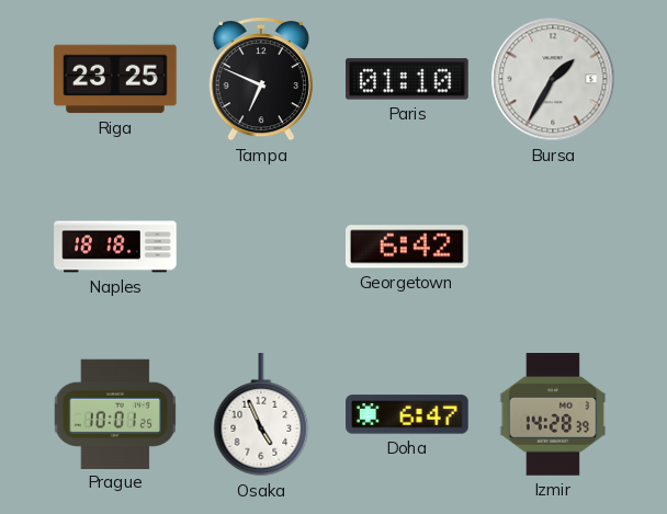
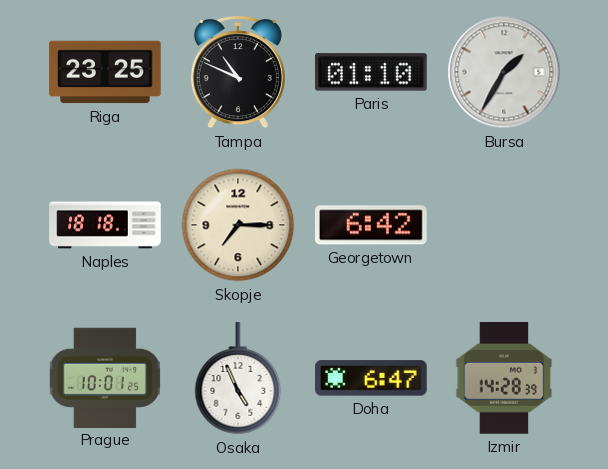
Tampa: 6:49 -> 10:49
Skopje: none -> 7:15
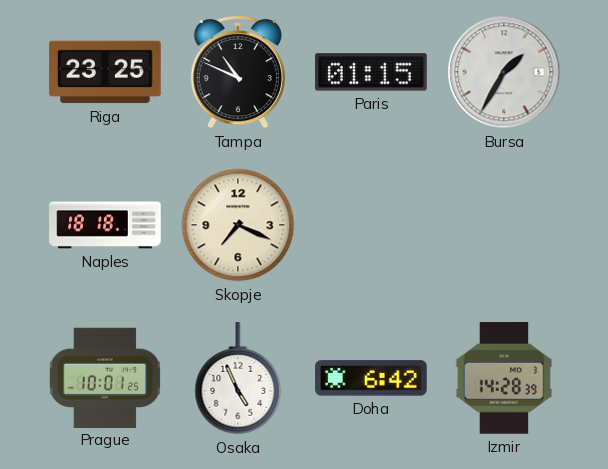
Paris: 01:10 -> 01:15
Skopje: 7:15 -> 7:19
Georgetown: 6:42 -> none
Doha: 6:47 -> 6:42
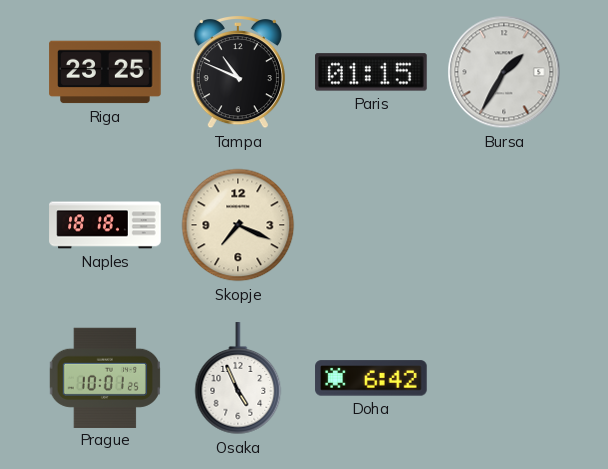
Izmir: 14:28 -> none
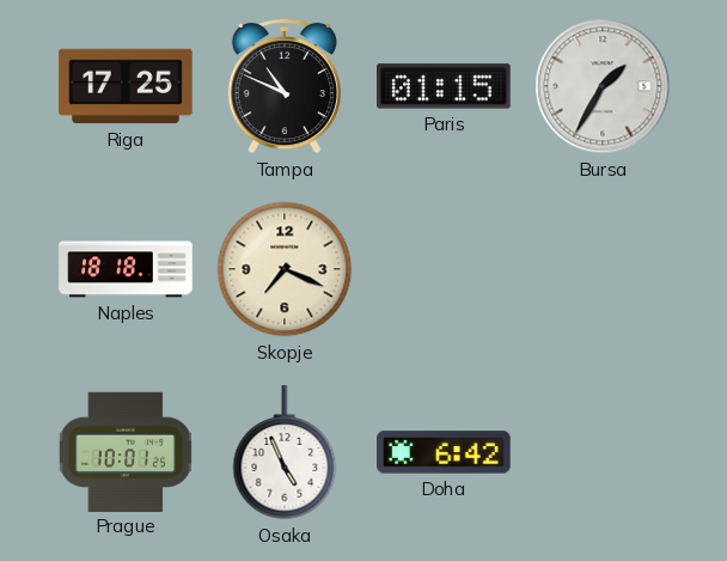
Riga: 23:25 -> 17:25
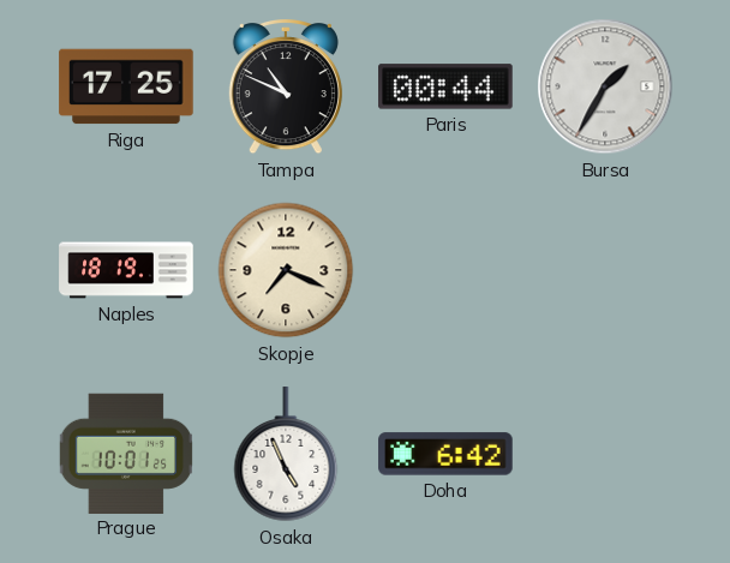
Paris: 01:15 -> 00:44
Naples: 18:18 -> 18:19
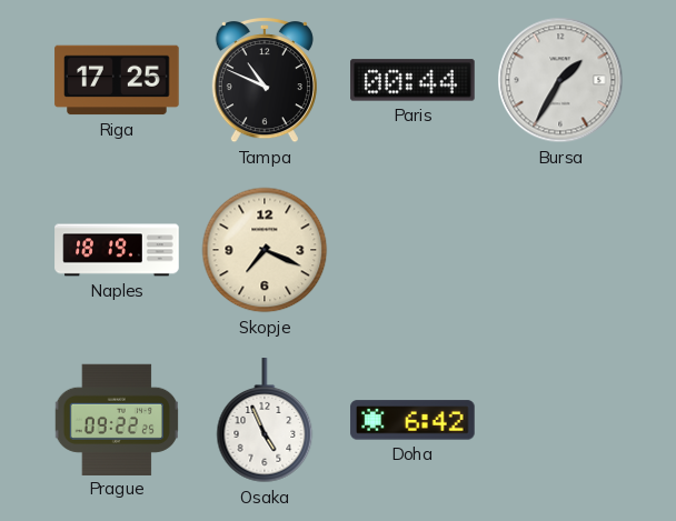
Prague: 10:01 -> 09:22
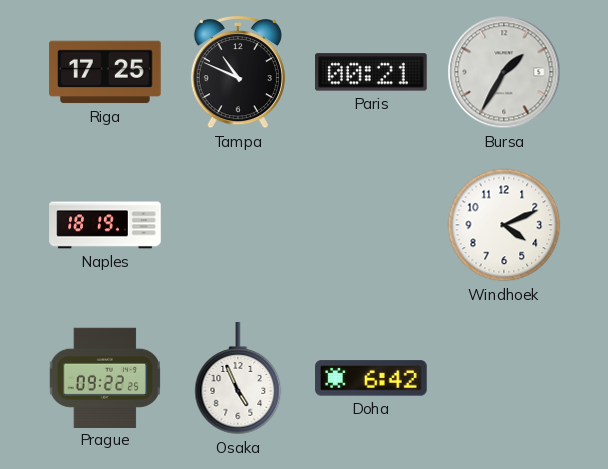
Paris: 00:44 -> 00:21
Skopje: 7:19 -> none
Windhoek: none -> 4:11
